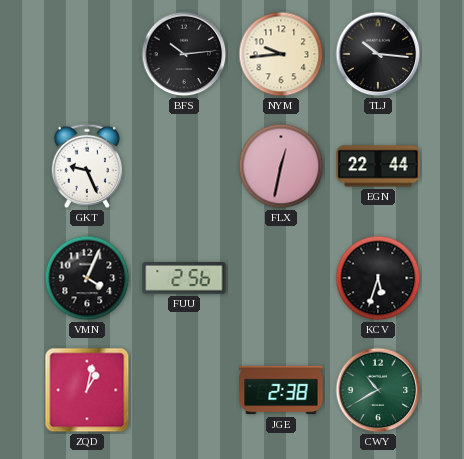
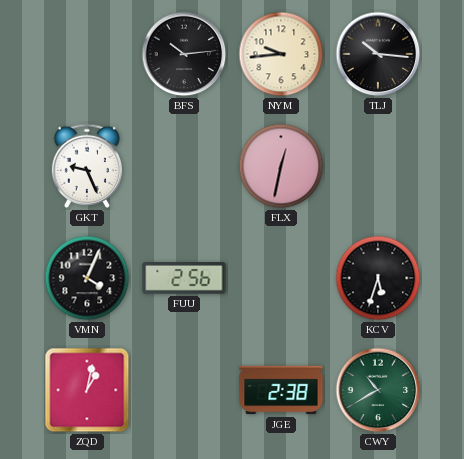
EGN: 22:44 -> none
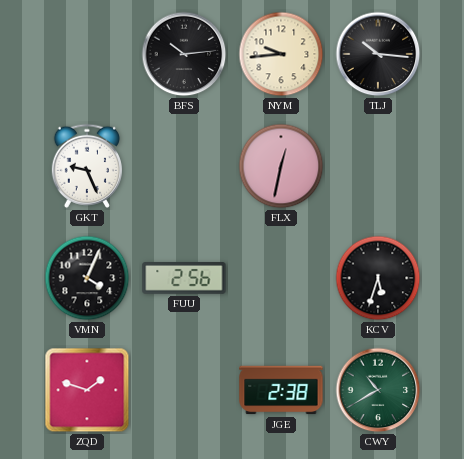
ZQD: 1:02 -> 1:48
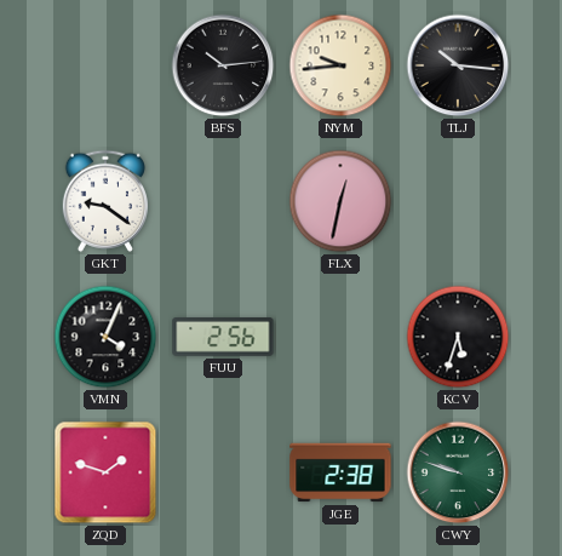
GKT: 9:26 -> 9:21
CWY: 10:40 -> 9:48
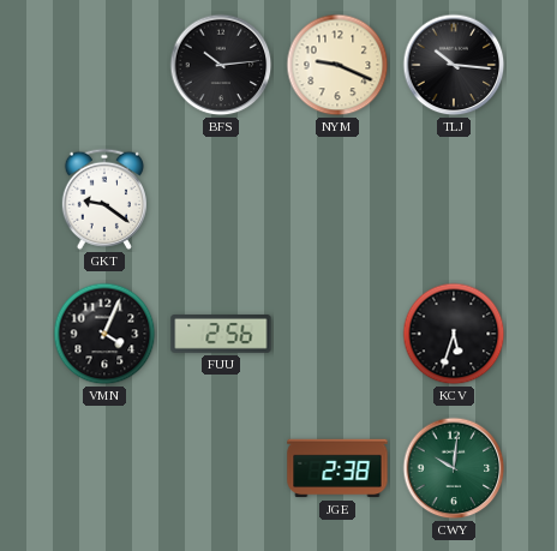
NYM: 9:44 -> 9:19
FLX: 12:32 -> none
ZQD: 1:48 -> none
CWY: 9:48 -> 10:01
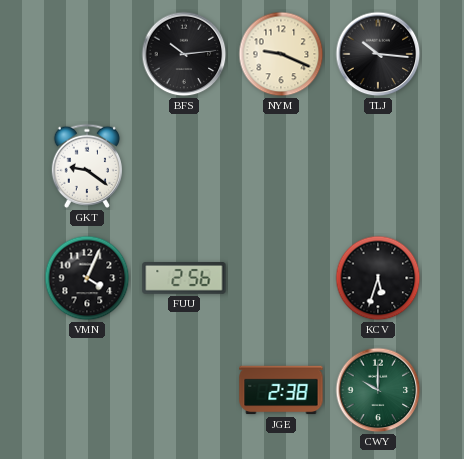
CWY: 10:01 -> 10:00
